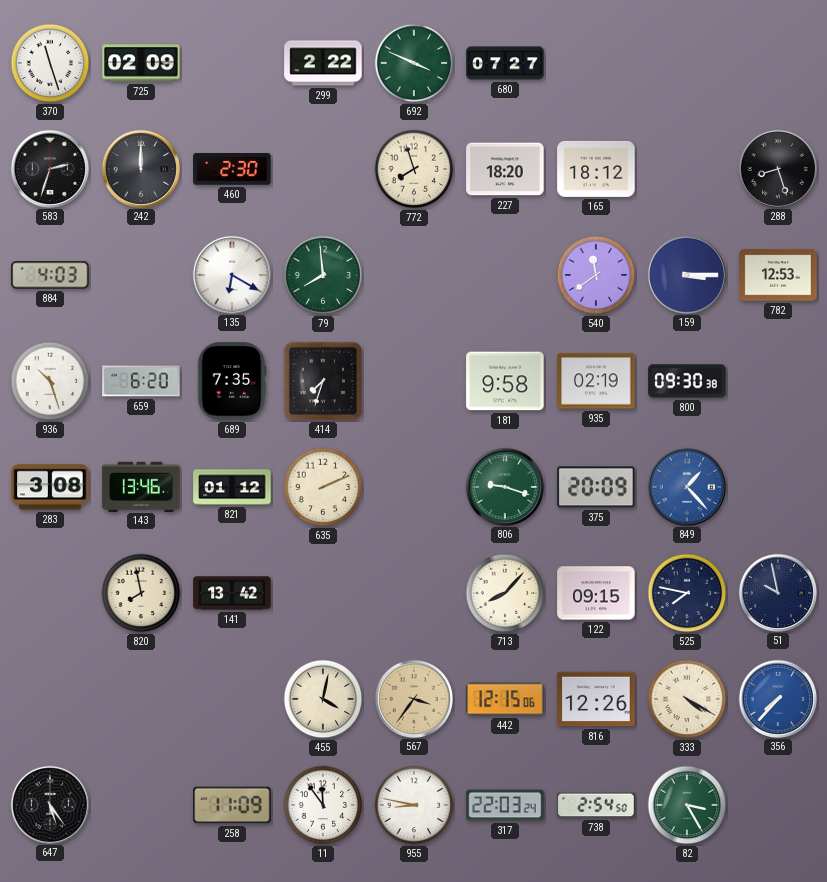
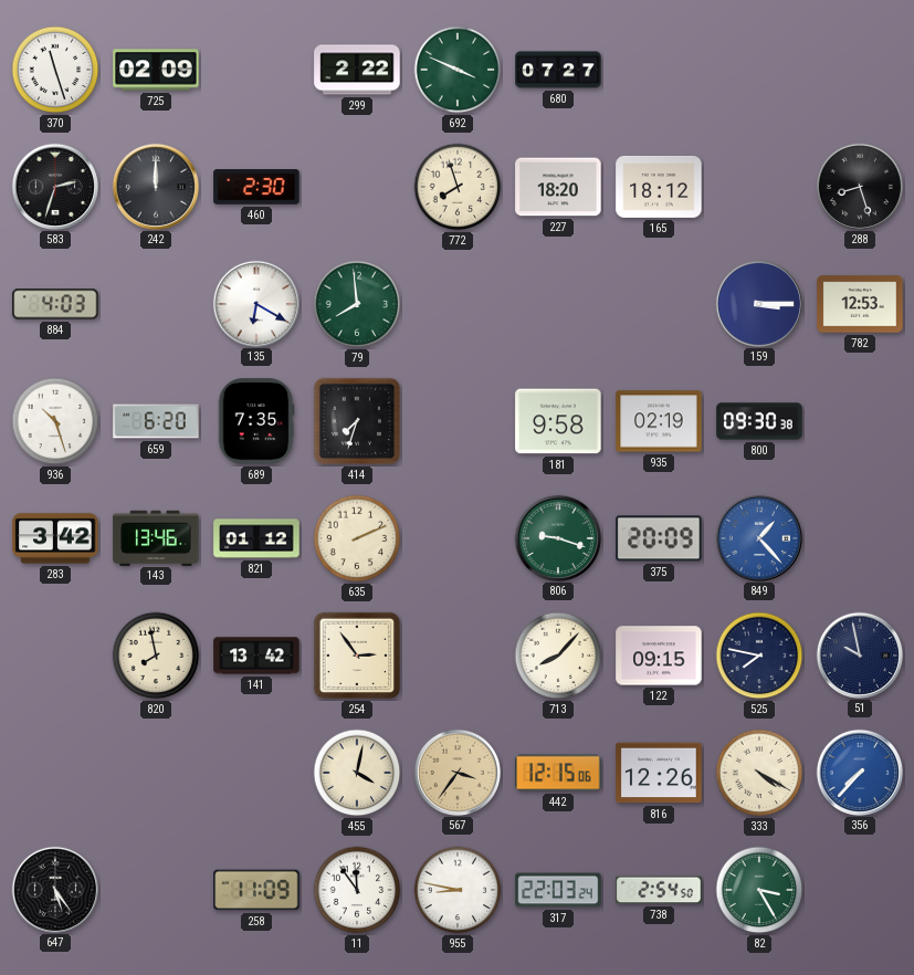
540: 11:39 -> none
283: 3:08 -> 3:42
254: none -> 2:54
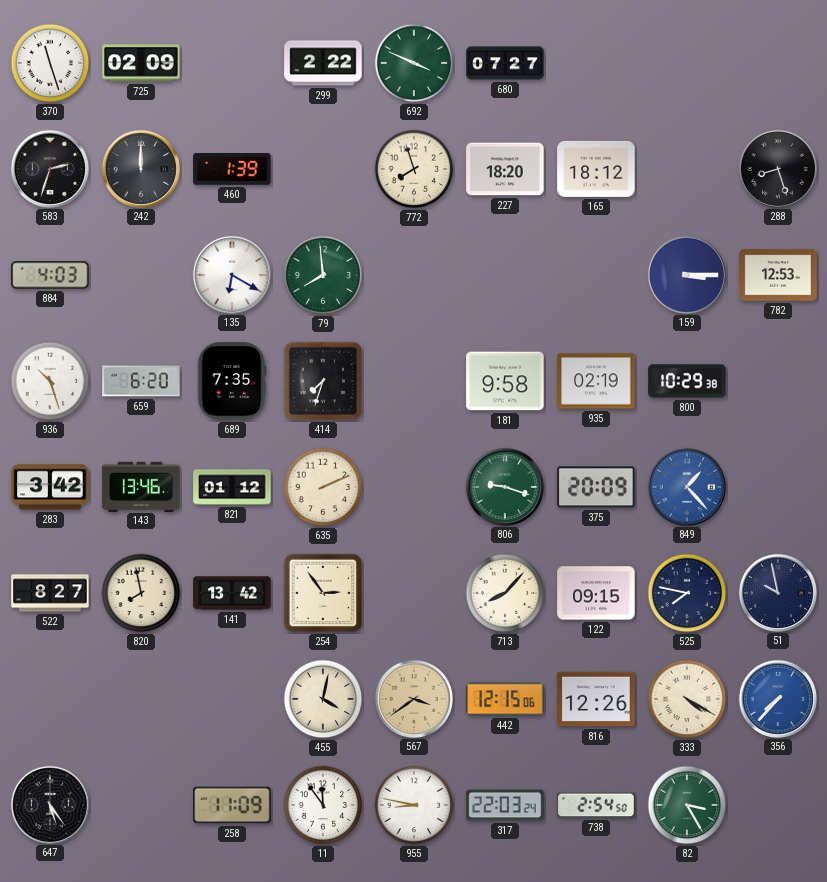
460: 2:30 -> 1:39
800: 09:30 -> 10:29
522: none -> 8:27
567: 3:36 -> 3:39
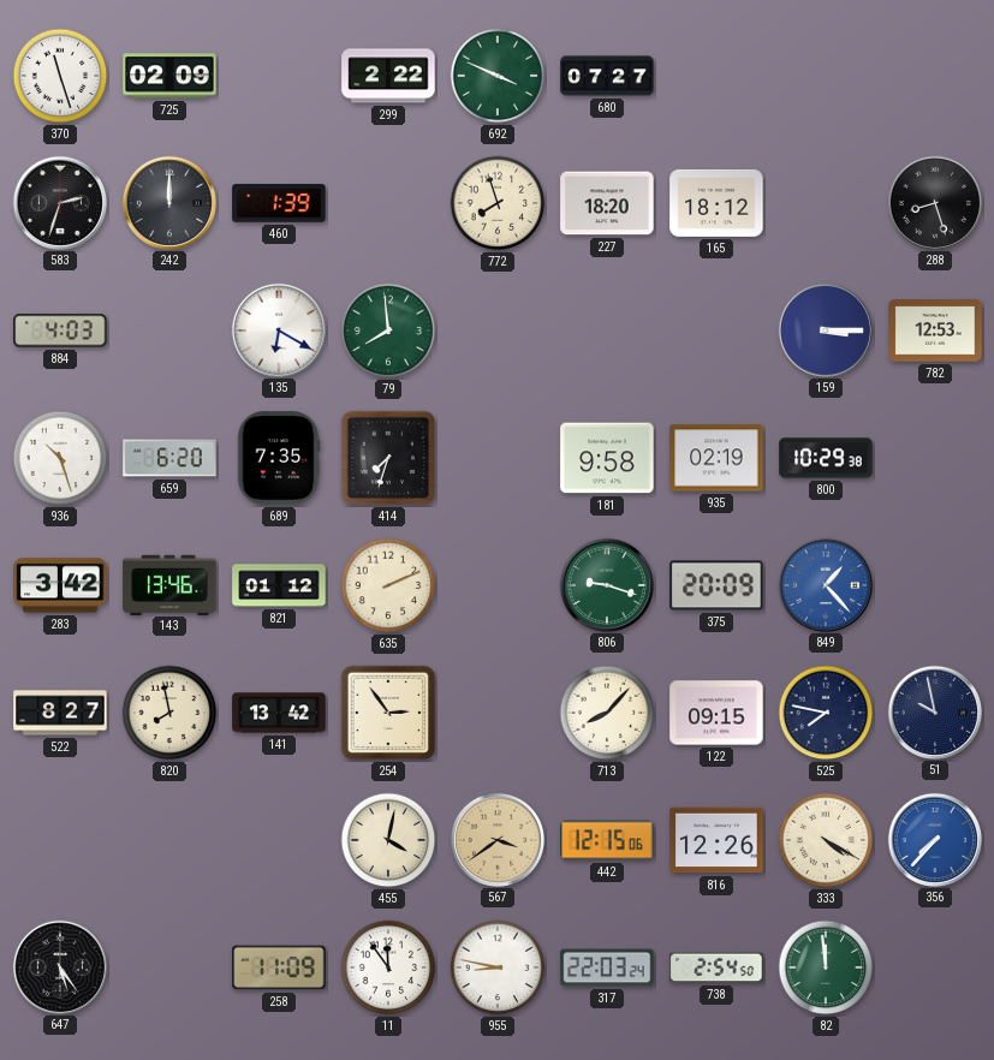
82: 3:25 -> 11:59
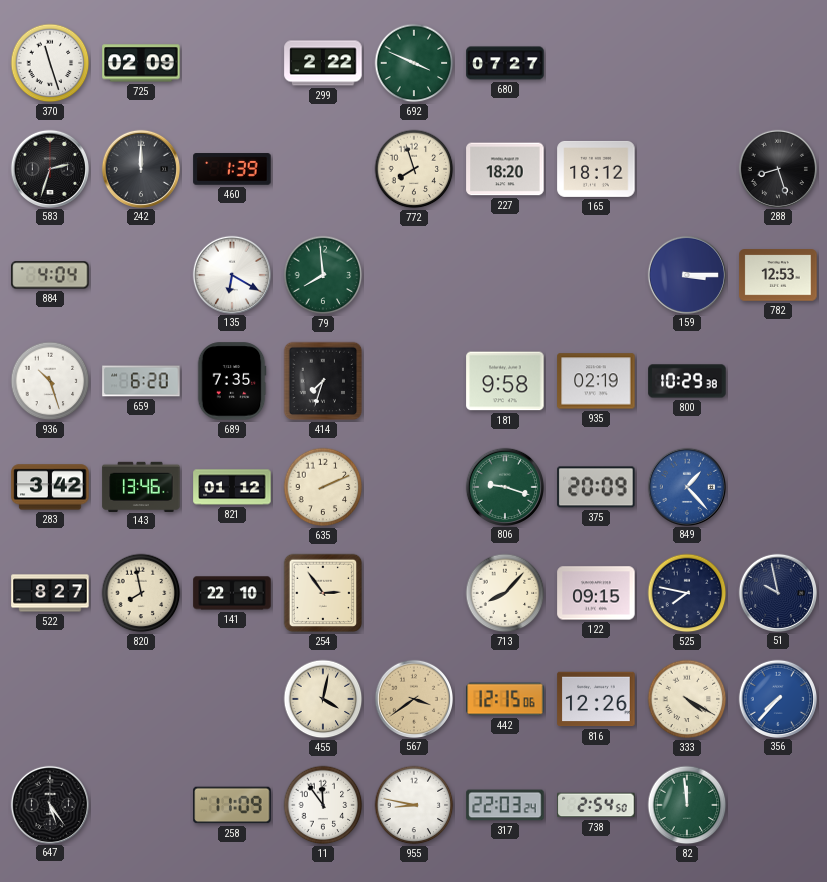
884: 4:03 -> 4:04
141: 13:42 -> 22:10
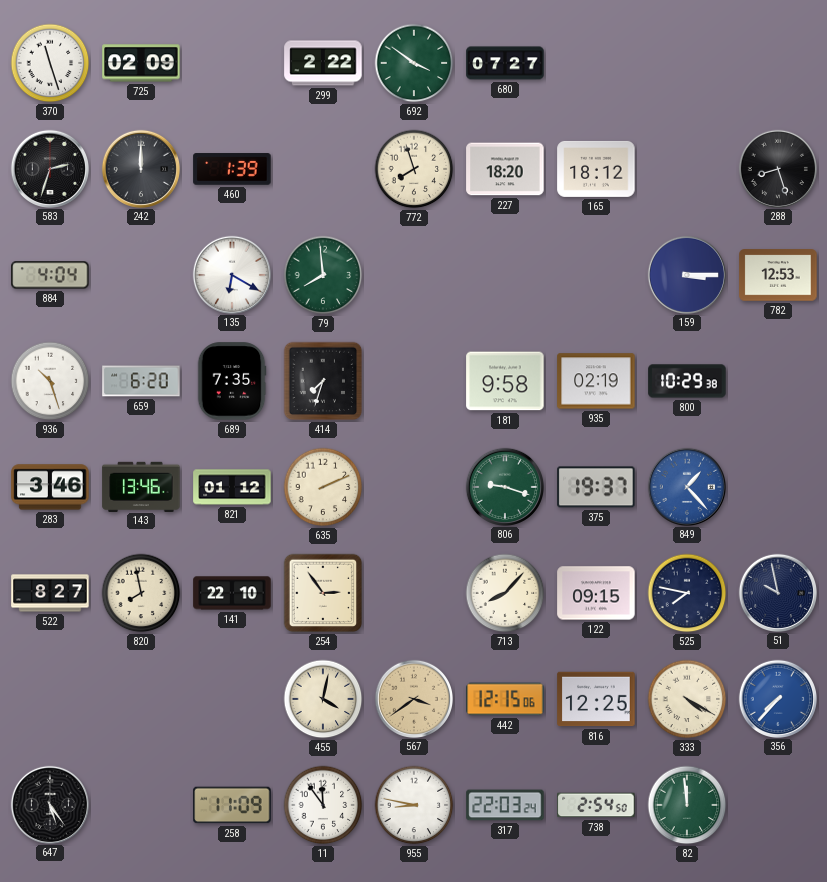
692: 3:49 -> 3:51
283: 3:42 -> 3:46
375: 20:09 -> 19:37
816: 12:26 -> 12:25
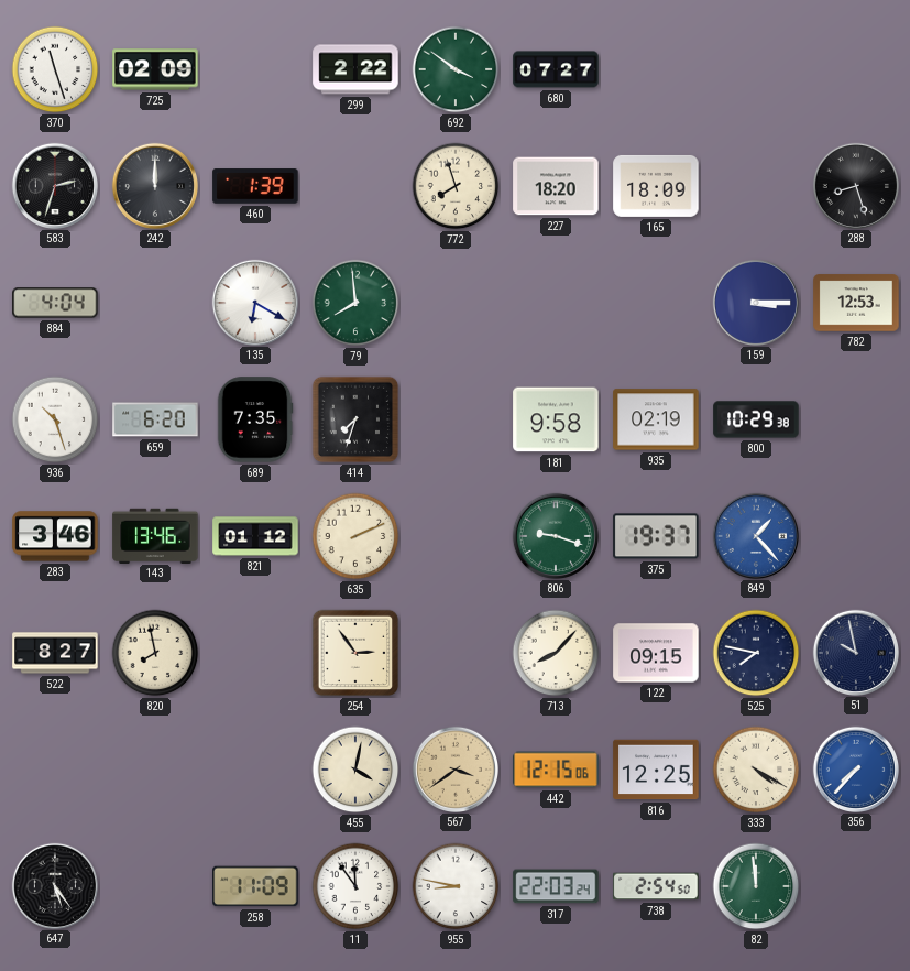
165: 18:12 -> 18:09
141: 22:10 -> none
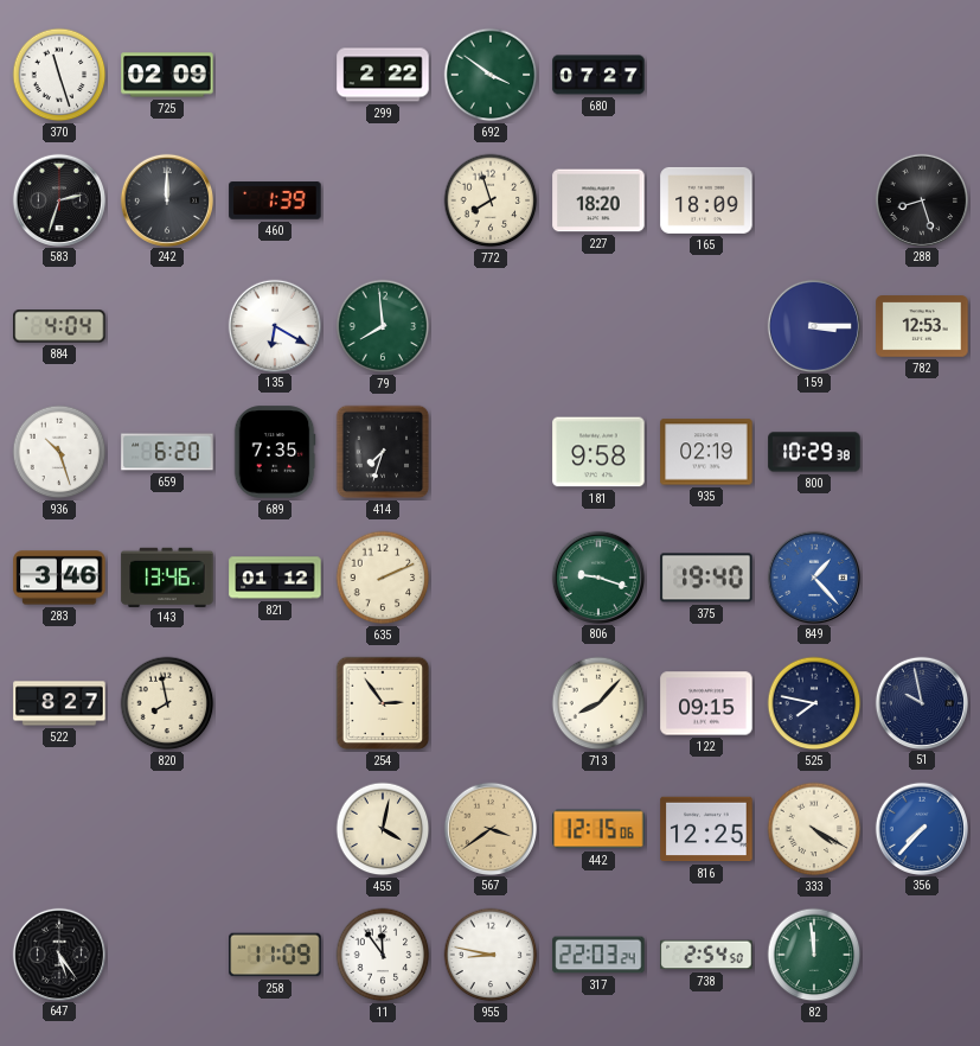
375: 19:37 -> 19:40
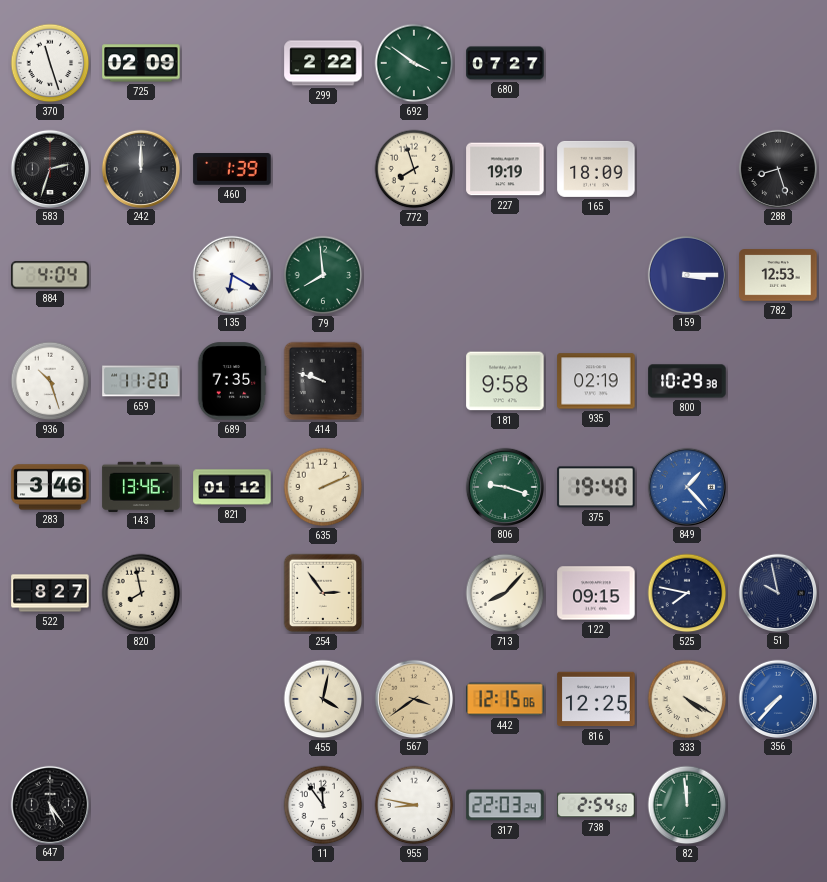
227: 18:20 -> 19:19
659: 6:20 -> 11:20
414: 7:33 -> 9:48
258: 11:09 -> none
